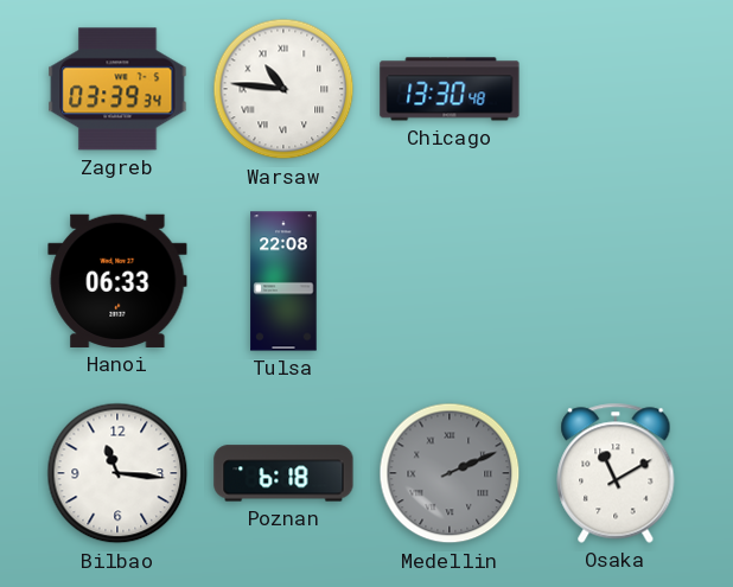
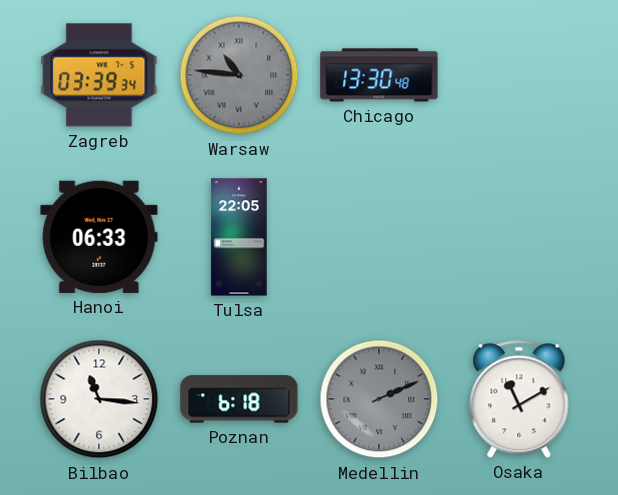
Warsaw dial: white -> grey
Tulsa: 22:08 -> 22:05
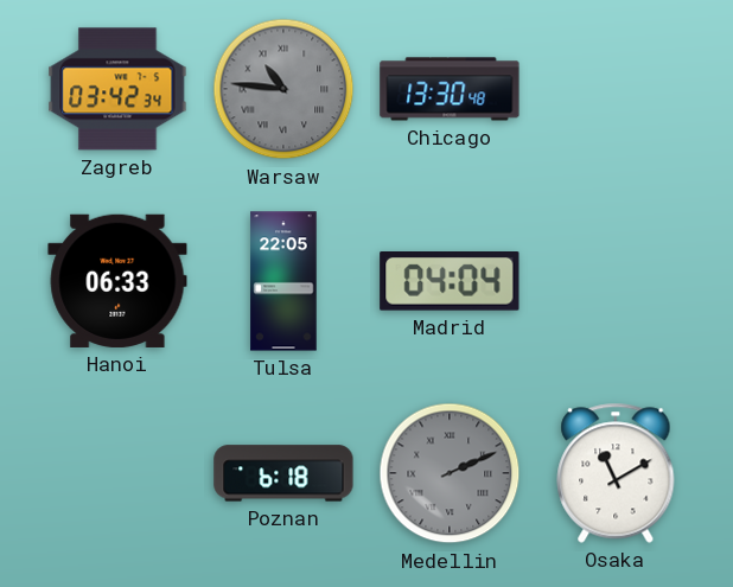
Zagreb: 03:39 -> 03:42
Madrid: none -> 04:04
Bilbao: 11:16 -> none
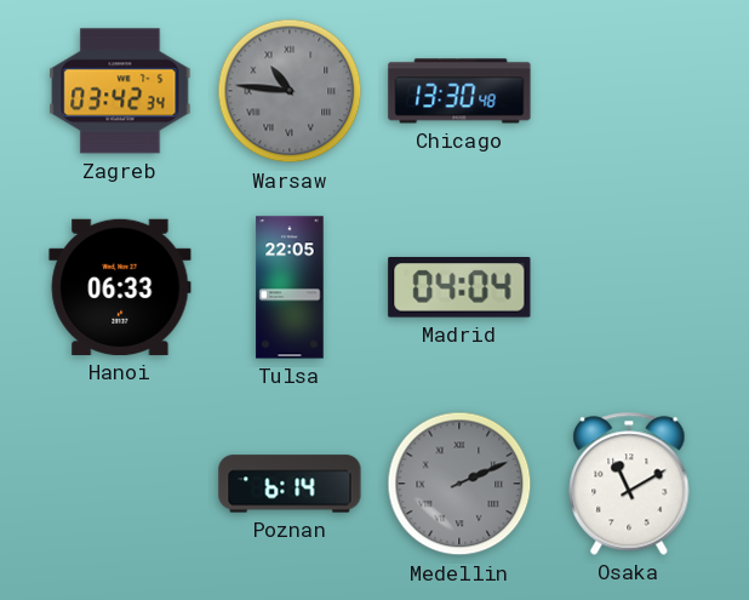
Poznan: 6:18 -> 6:14
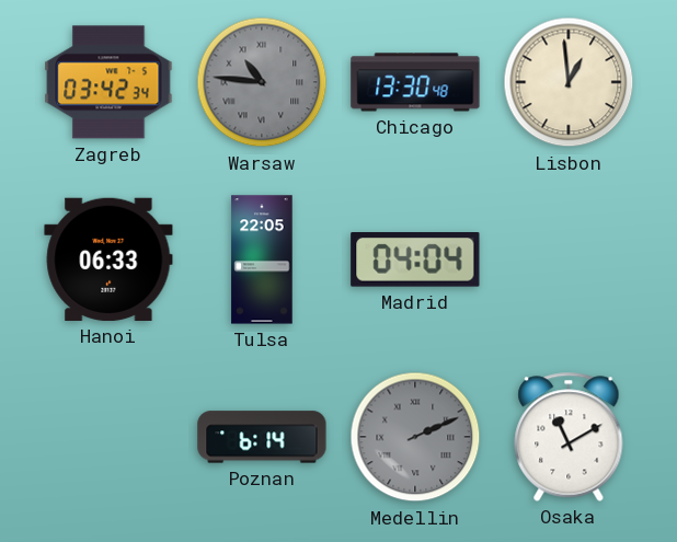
Lisbon: none -> 12:59
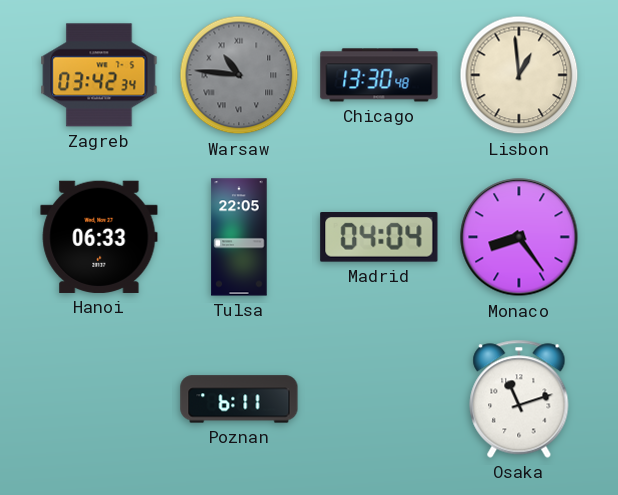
Monaco: none -> 8:24
Poznan: 6:14 -> 6:11
Medellin: 2:11 -> none
Osaka: 11:10 -> 11:12
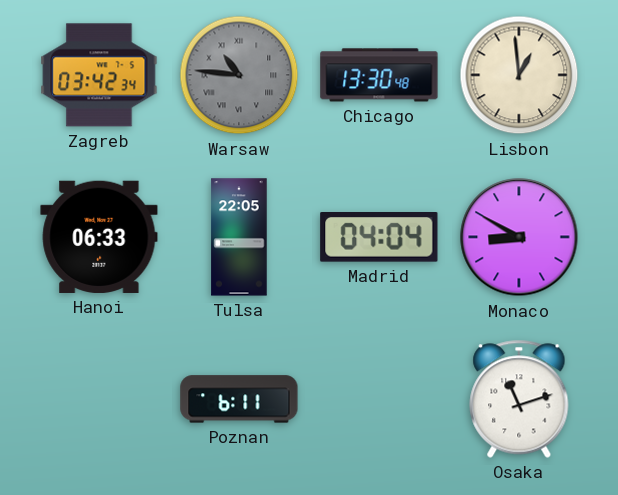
Monaco: 8:24 -> 8:50
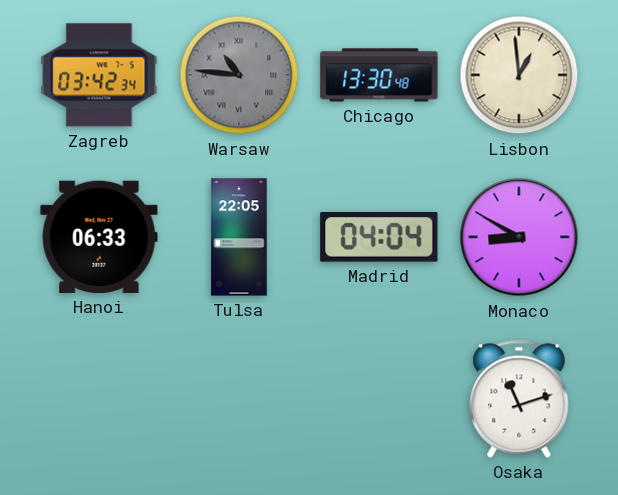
Poznan: 6:11 -> none
